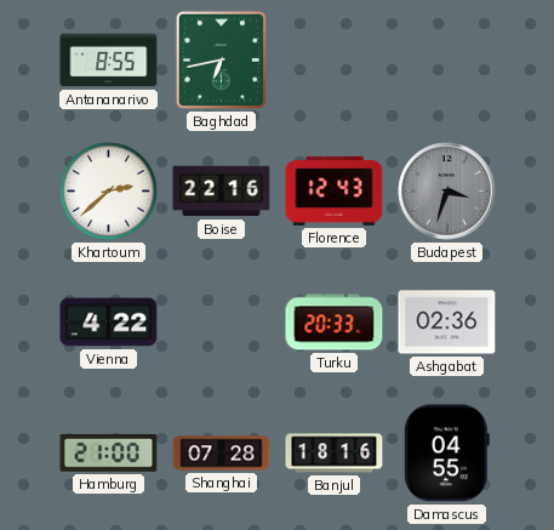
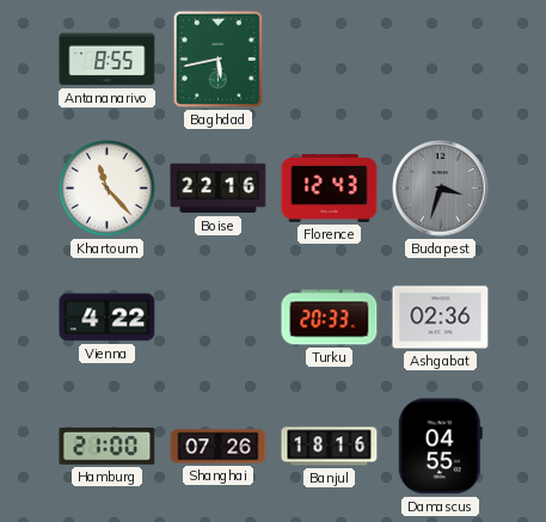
Baghdad: 6:43 -> 5:43
Khartoum: 2:38 -> 11:23
Shanghai: 07:28 -> 07:26
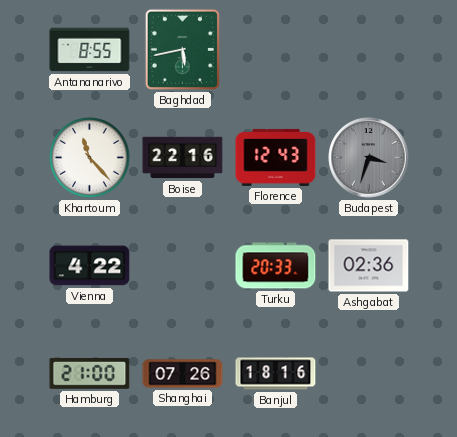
Damascus: 04:55 -> none
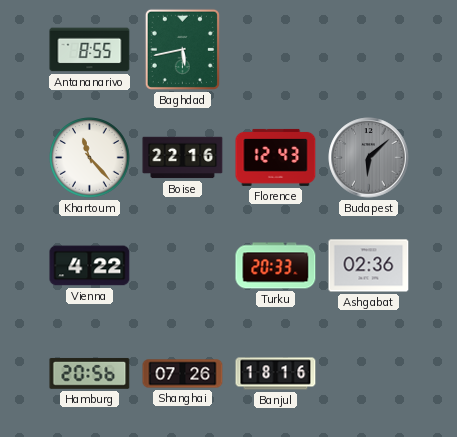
Budapest: 3:33 -> 6:08
Hamburg: 21:00 -> 20:56
